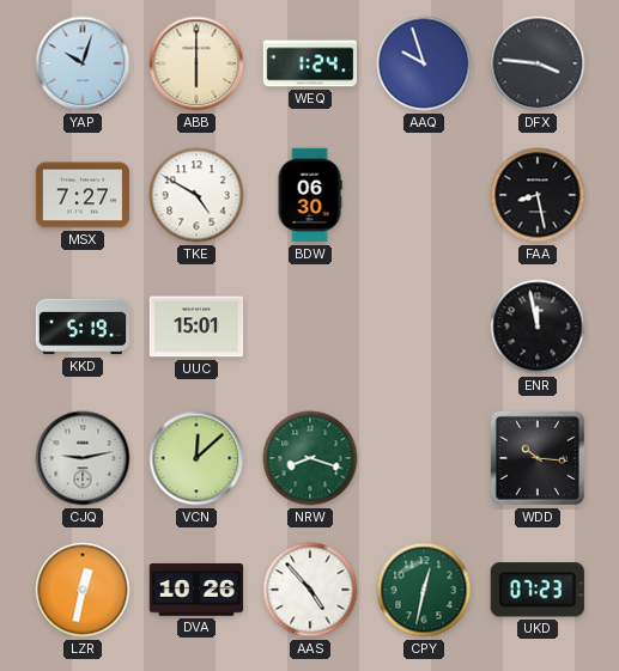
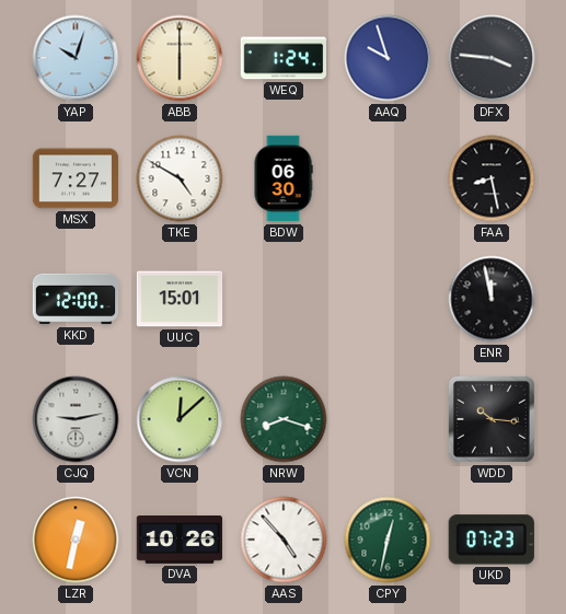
KKD: 5:19 -> 12:00
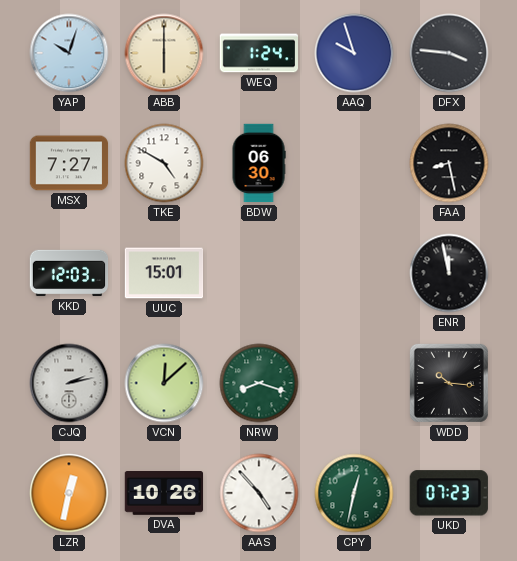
KKD: 12:00 -> 12:03
CJQ: 9:13 -> 2:13
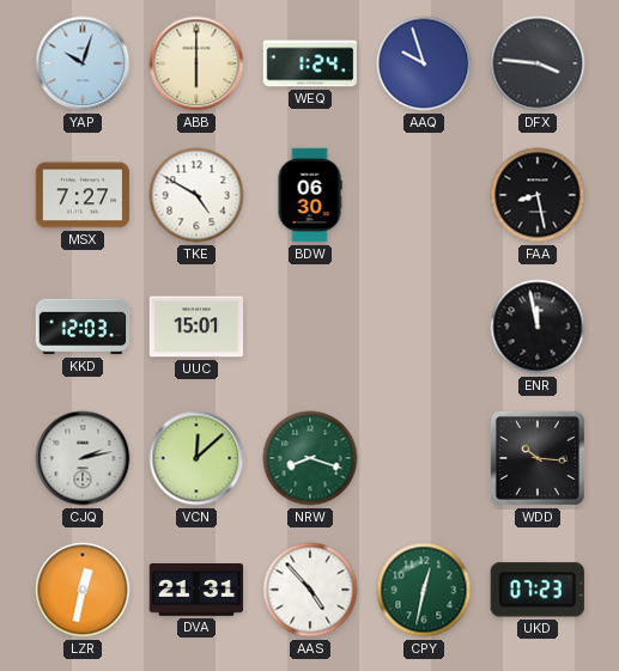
DVA: 10:26 -> 21:31
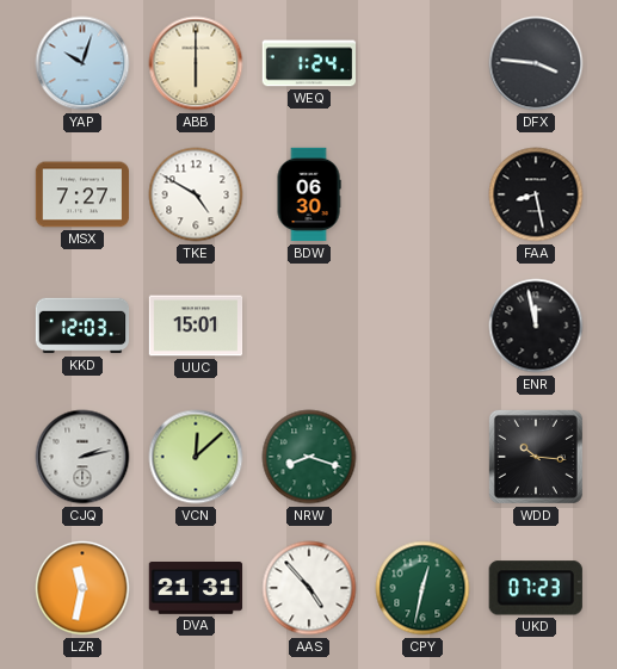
AAQ: 9:57 -> none
LZR: 12:32 -> 11:32
